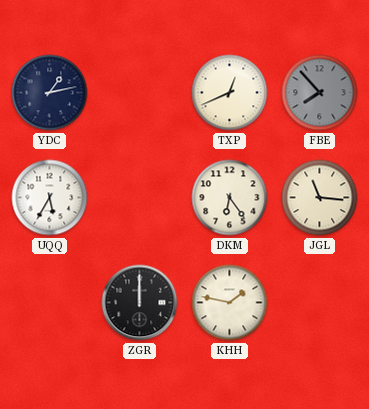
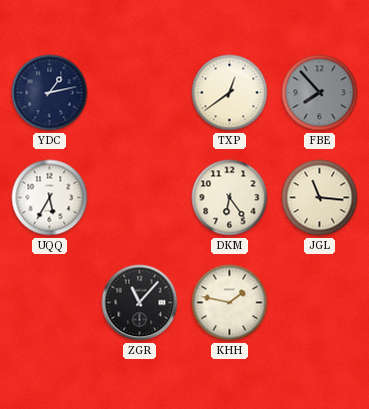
TXP: 12:41 -> 12:39
ZGR: 12:00 -> 11:07
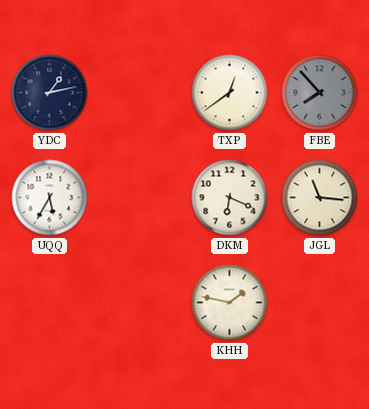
DKM: 6:24 -> 6:19
ZGR: 11:07 -> none
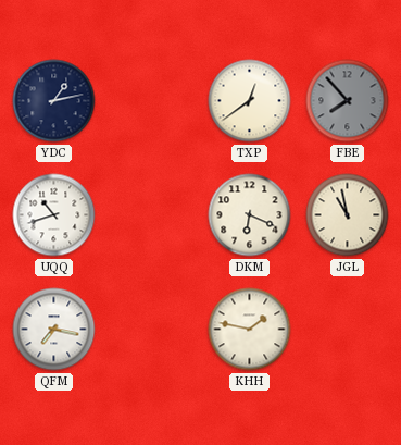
UQQ: 5:35 -> 10:42
JGL: 11:16 -> 10:58
QFM: none -> 7:17
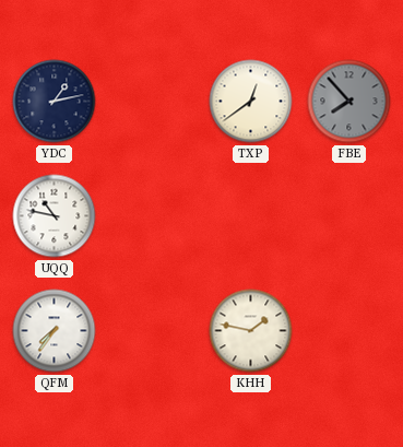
UQQ: 10:42 -> 10:47
DKM: 6:19 -> none
JGL: 10:58 -> none
QFM: 7:17 -> 7:36
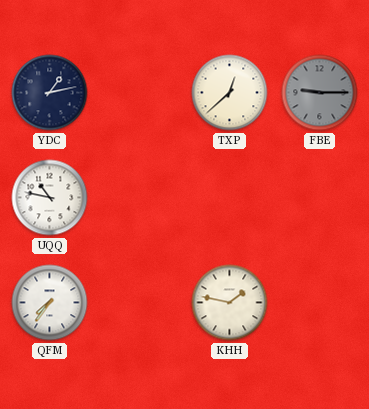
TXP: 12:39 -> 12:38
FBE: 7:53 -> 9:15
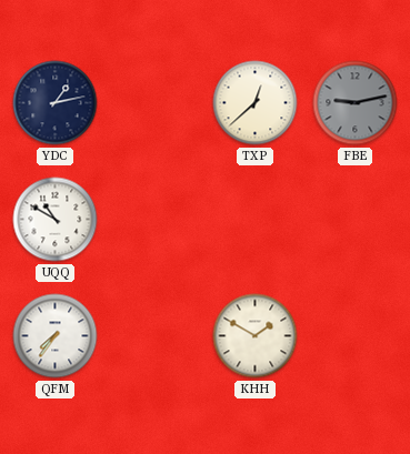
FBE: 9:15 -> 9:13
UQQ: 10:47 -> 10:50
KHH: 1:47 -> 1:50
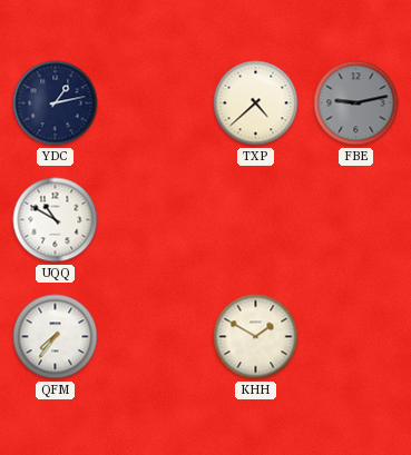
TXP: 12:38 -> 4:38
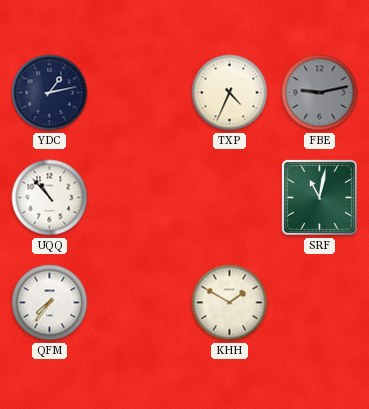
TXP: 4:38 -> 4:34
UQQ: 10:50 -> 10:53
SRF: none -> 11:02
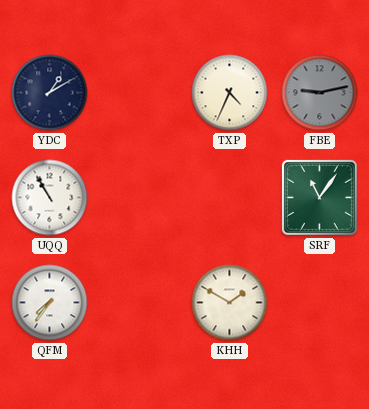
YDC: 1:13 -> 1:10
UQQ: 10:53 -> 10:55
SRF: 11:02 -> 11:06
